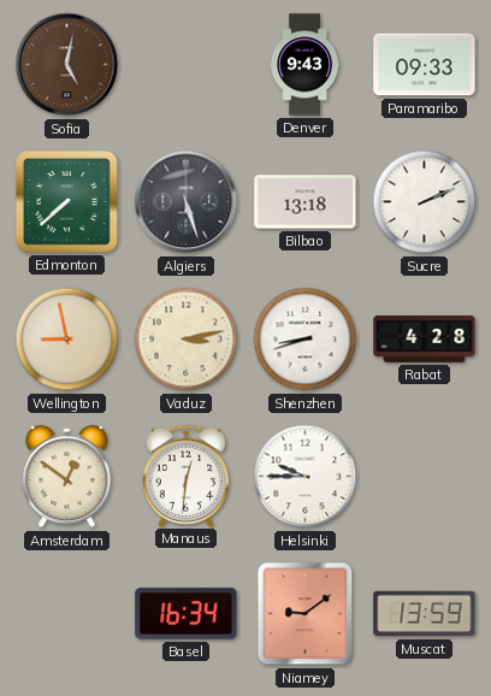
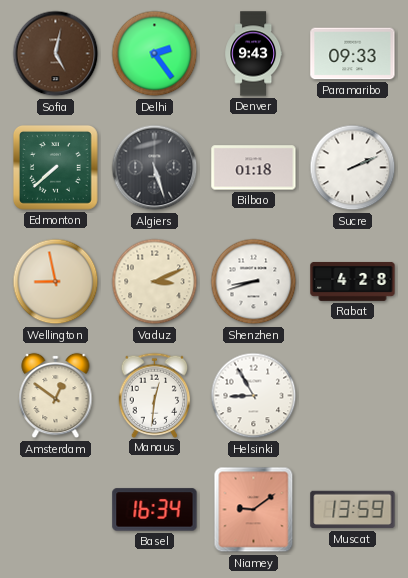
Delhi: none -> 2:24
Bilbao: 13:18 -> 01:18
Vaduz: 3:13 -> 3:11
Helsinki: 9:45 -> 8:55
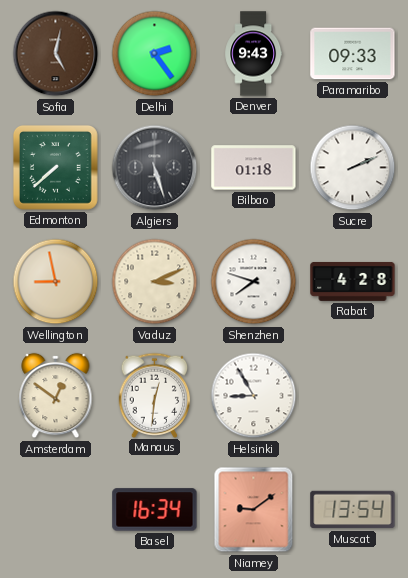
Shenzhen: 8:42 -> 7:48
Muscat: 13:59 -> 13:54
